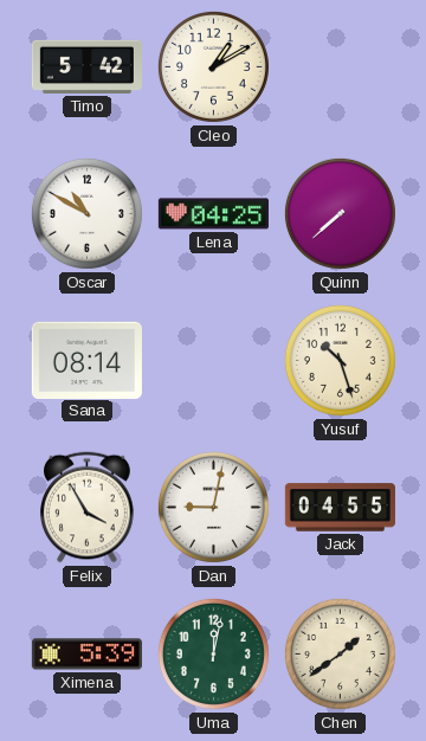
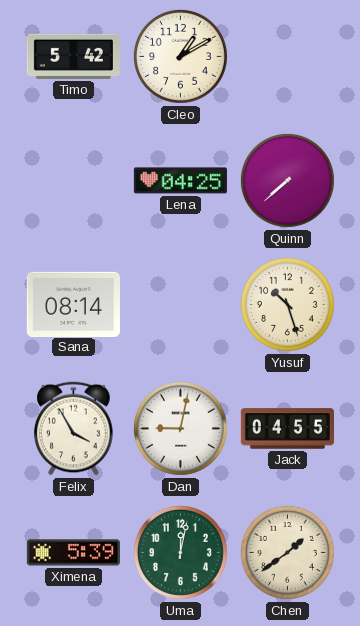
Oscar: 10:50 -> none
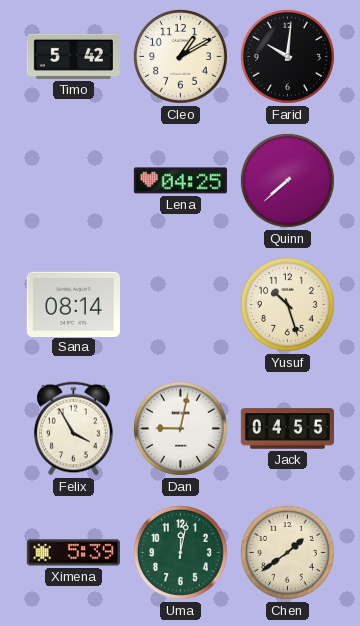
Farid: none -> 10:01
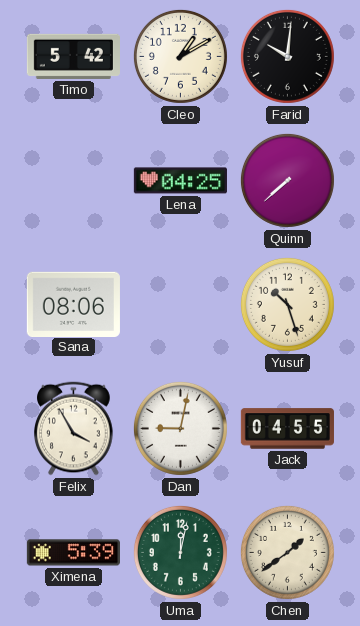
Sana: 08:14 -> 08:06
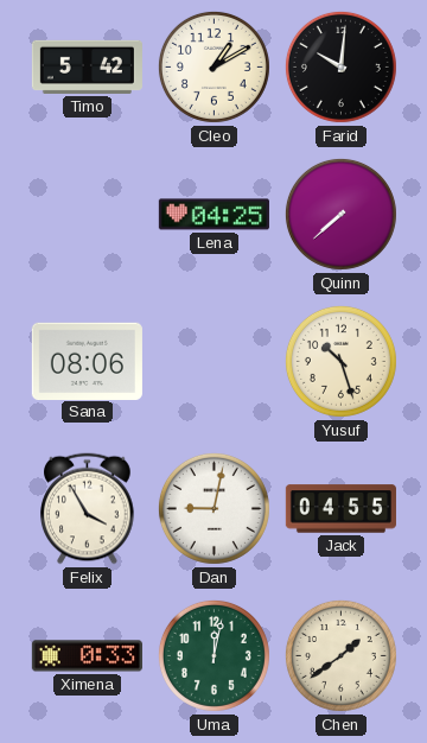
Ximena: 5:39 -> 0:33
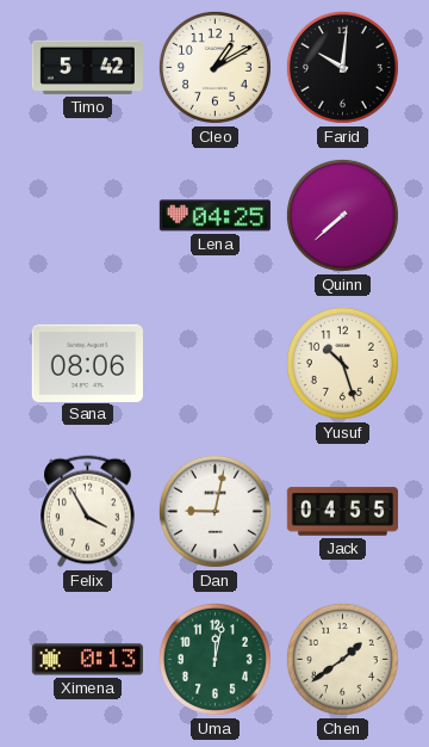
Ximena: 0:33 -> 0:13
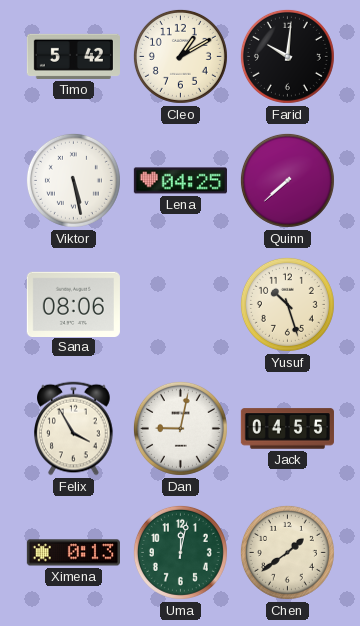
Viktor: none -> 5:28
